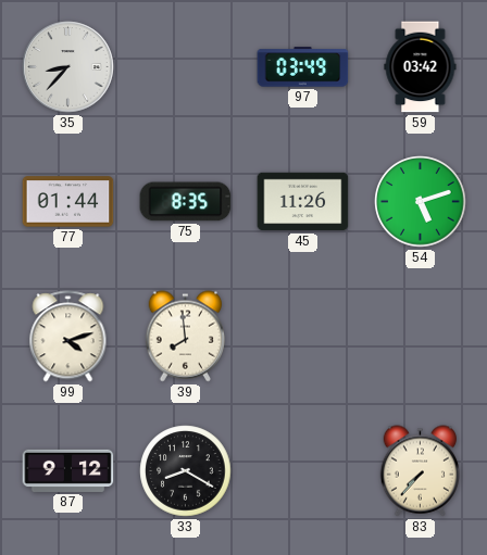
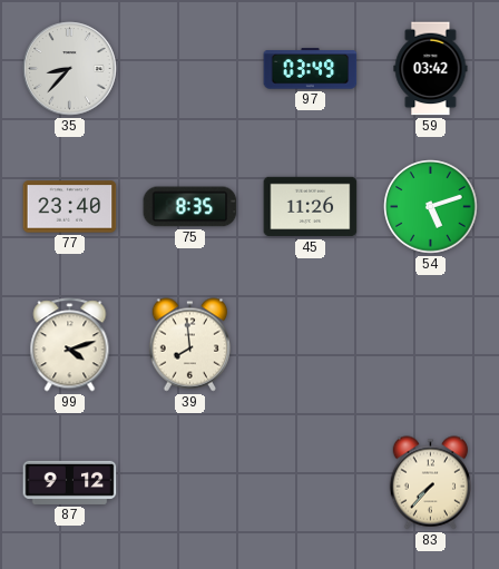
77: 01:44 -> 23:40
33: 8:20 -> none
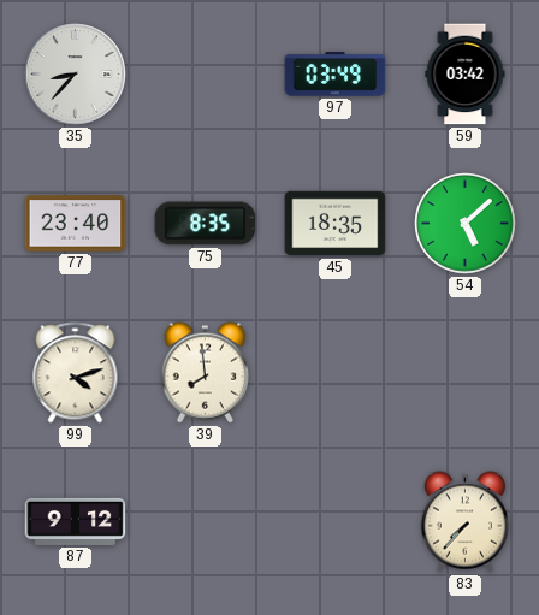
45: 11:26 -> 18:35
54: 5:12 -> 5:08
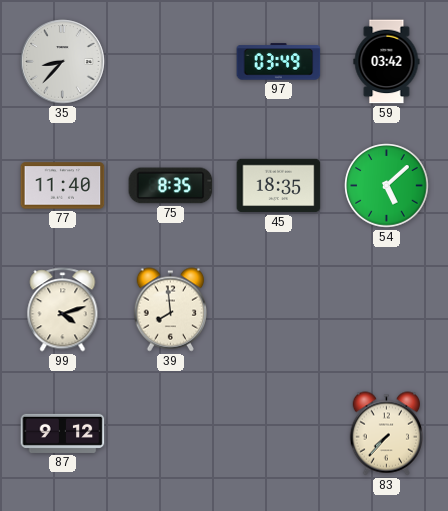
77: 23:40 -> 11:40
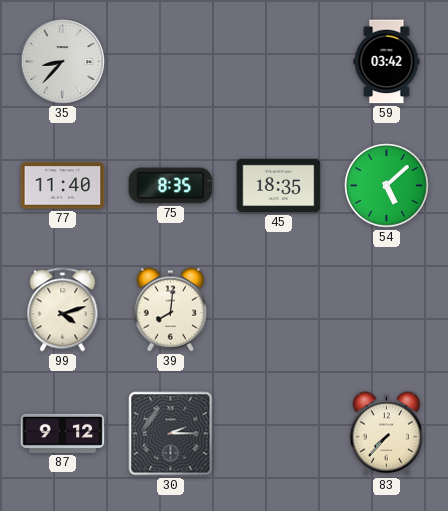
97: 03:49 -> none
39: 7:59 -> 8:01
30: none -> 2:15
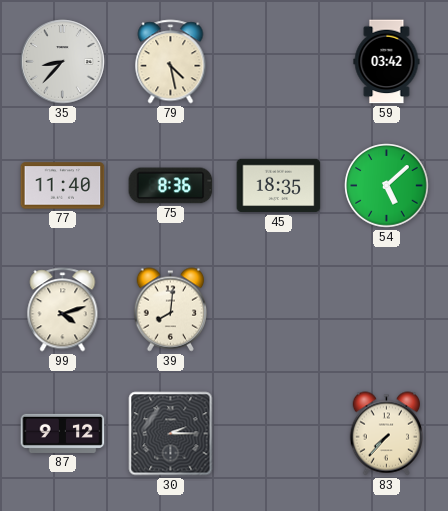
79: none -> 4:28
75: 8:35 -> 8:36
